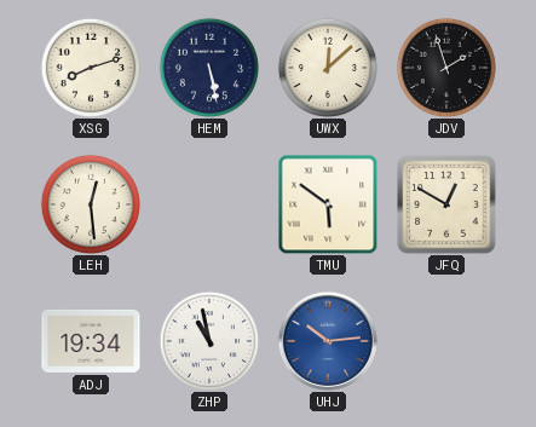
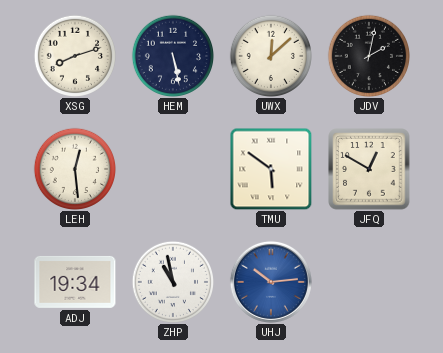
JDV: 1:57 -> 2:02
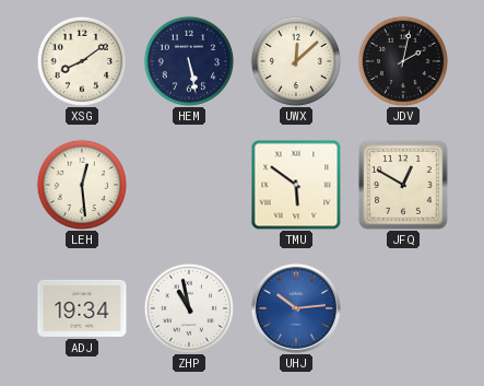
XSG: 8:12 -> 8:09
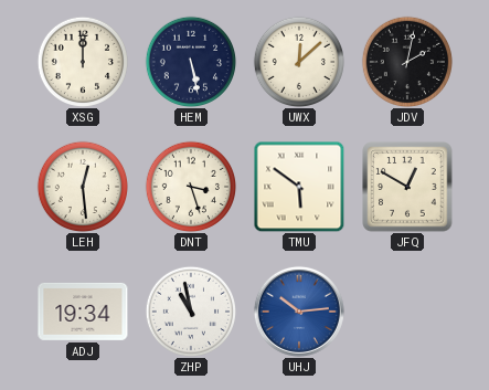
XSG: 8:09 -> 12:00
DNT: none -> 3:27
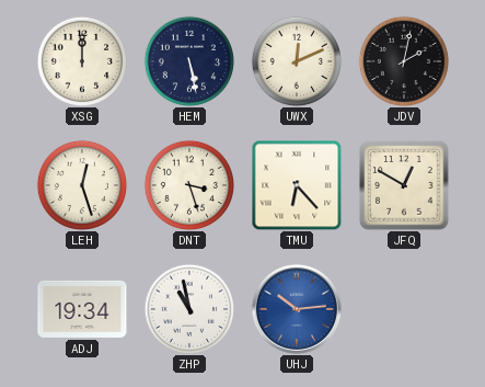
UWX: 12:08 -> 12:11
LEH: 12:29 -> 12:27
TMU: 5:51 -> 6:23
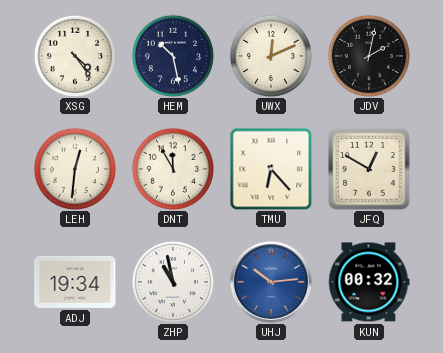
XSG: 12:00 -> 4:24
HEM: 5:28 -> 10:28
LEH: 12:27 -> 12:31
DNT: 3:27 -> 11:55
KUN: none -> 00:32
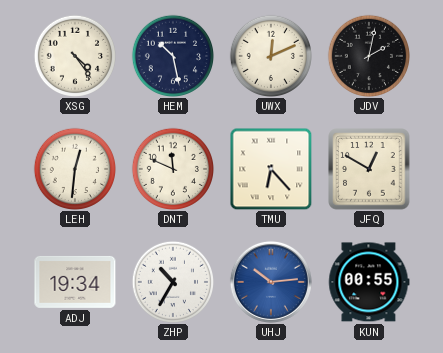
DNT: 11:55 -> 11:49
ZHP: 10:58 -> 10:35
KUN: 00:32 -> 00:55
